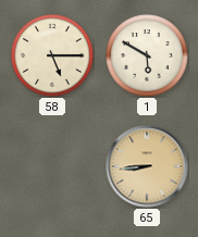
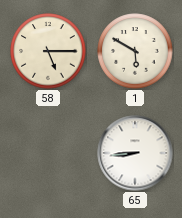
65 dial: champagne -> white
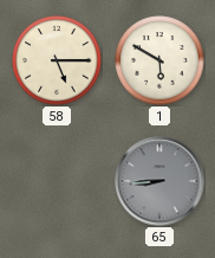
65 dial: white -> grey
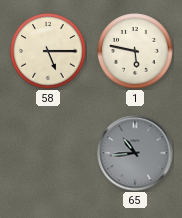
1: 5:50 -> 5:47
65: 8:44 -> 10:44
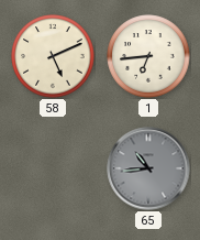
58: 5:15 -> 5:11
1: 5:47 -> 6:44
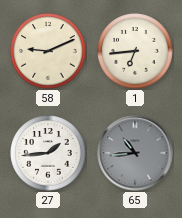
58: 5:11 -> 9:11
27: none -> 1:44
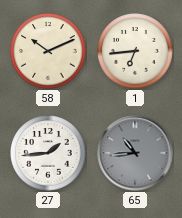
58: 9:11 -> 10:11
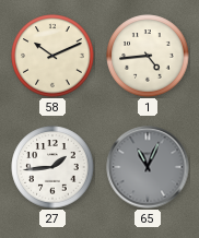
1: 6:44 -> 4:44
65: 10:44 -> 11:04
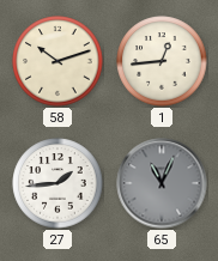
58: 10:11 -> 10:12
1: 4:44 -> 12:44
